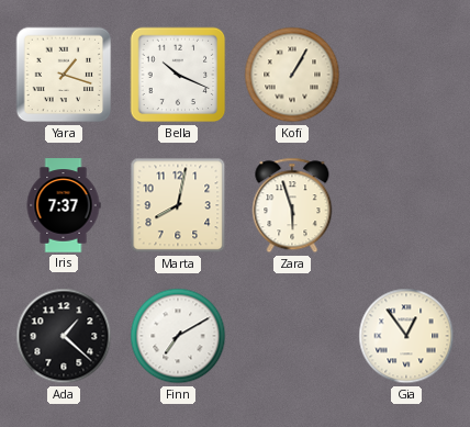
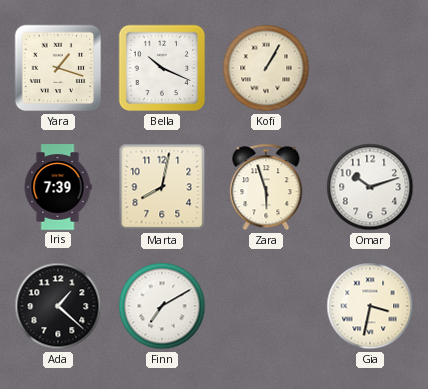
Iris: 7:37 -> 7:39
Omar: none -> 10:12
Gia: 12:54 -> 3:32
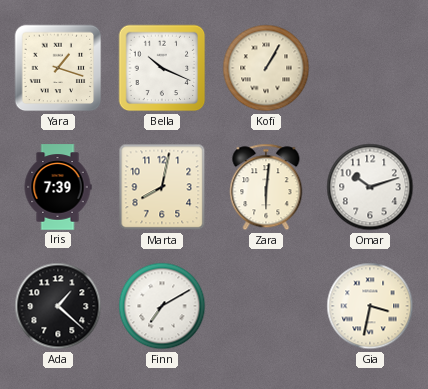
Zara: 5:57 -> 6:01
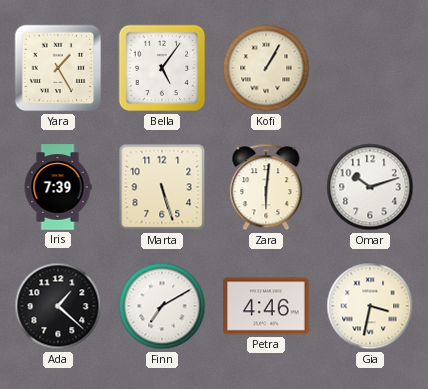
Yara: 1:18 -> 1:25
Bella: 10:19 -> 5:06
Marta: 8:02 -> 5:27
Petra: none -> 4:46
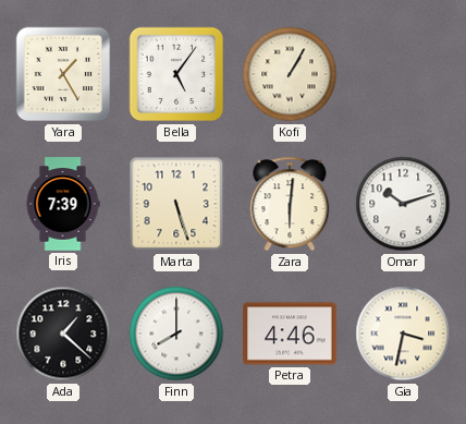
Finn: 7:10 -> 8:00
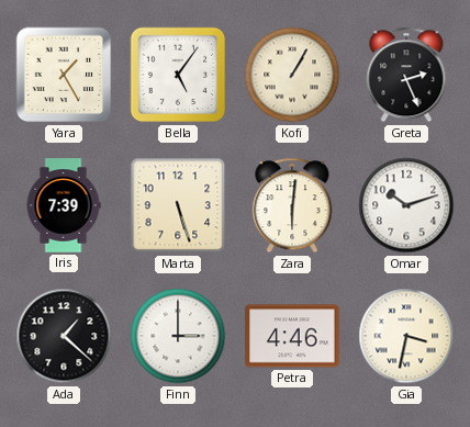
Greta: none -> 2:26
Finn: 8:00 -> 3:00
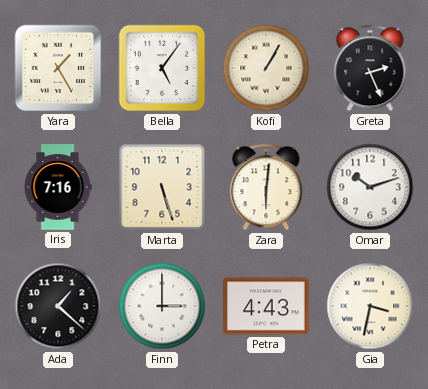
Iris: 7:39 -> 7:16
Petra: 4:46 -> 4:43
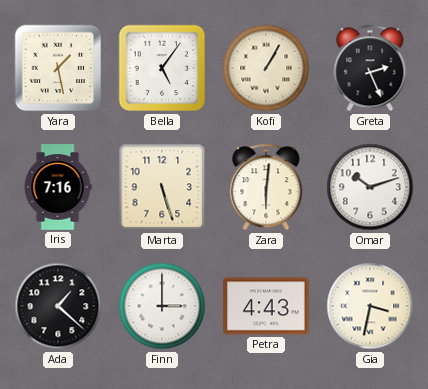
Yara: 1:25 -> 1:28
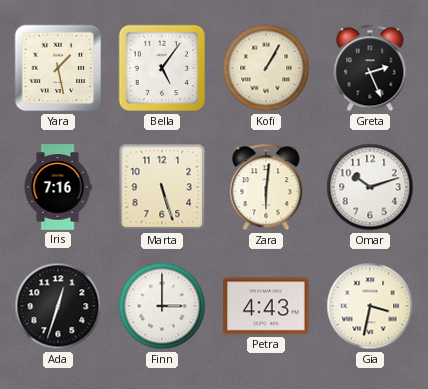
Ada: 1:22 -> 12:33
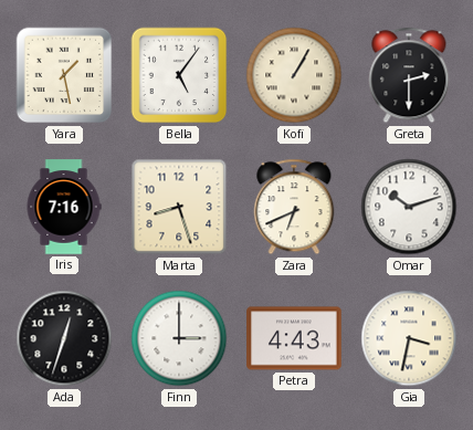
Greta: 2:26 -> 2:30
Marta: 5:27 -> 8:27
Zara: 6:01 -> 6:41
